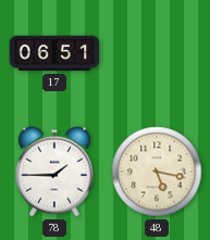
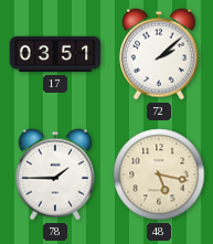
17: 06:51 -> 03:51
72: none -> 2:08
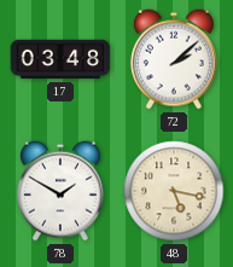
17: 03:51 -> 03:48
78: 1:45 -> 1:50
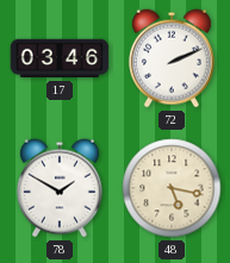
17: 03:48 -> 03:46
72: 2:08 -> 2:11
